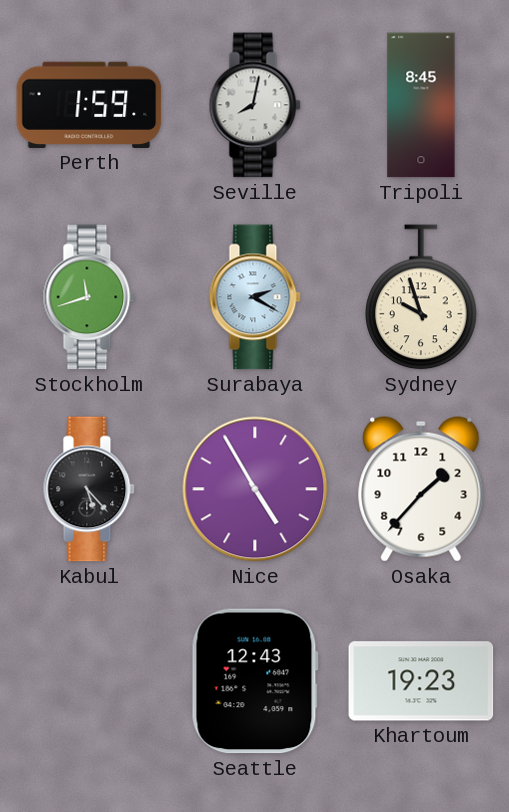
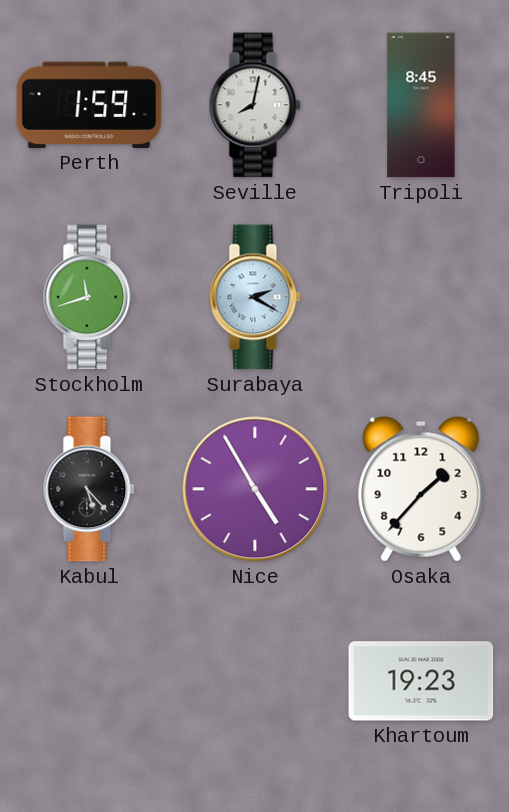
Sydney: 9:57 -> none
Seattle: 12:43 -> none
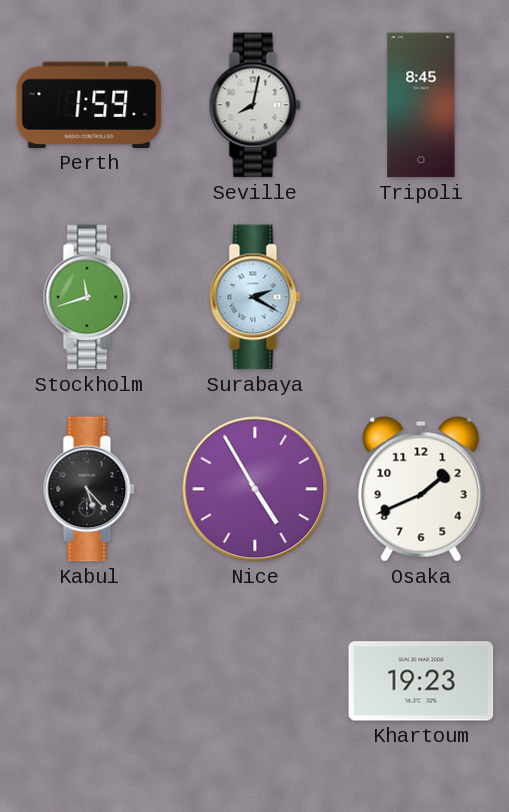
Osaka: 1:37 -> 1:41
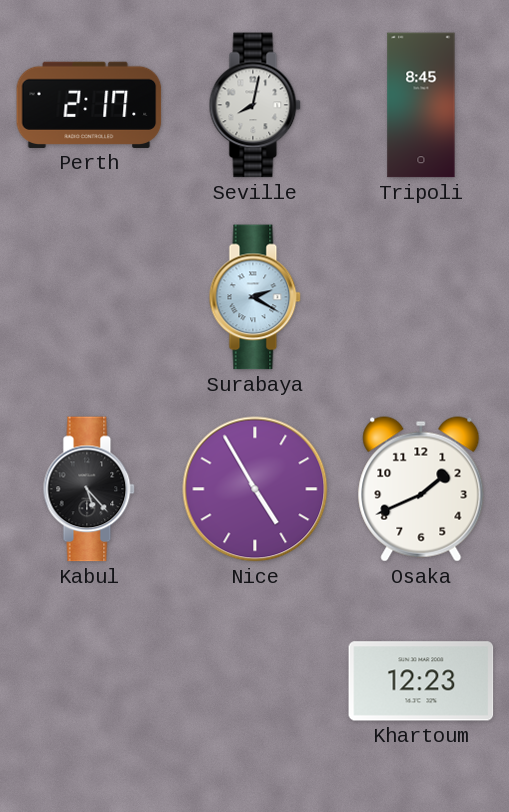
Perth: 1:59 -> 2:17
Stockholm: 11:42 -> none
Khartoum: 19:23 -> 12:23
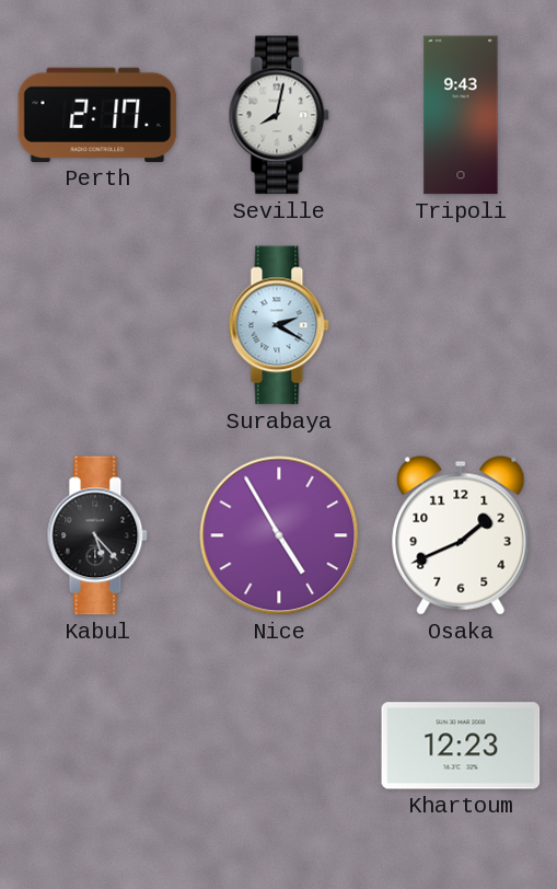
Tripoli: 8:45 -> 9:43
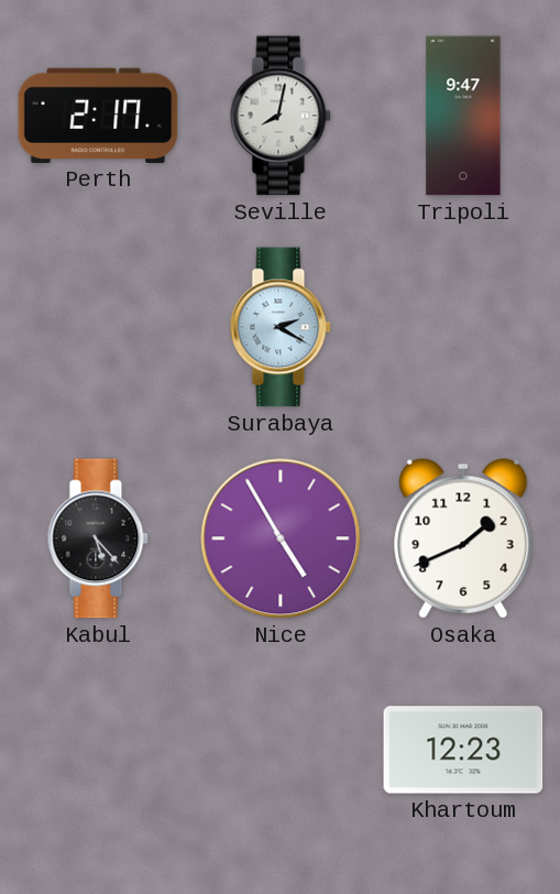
Tripoli: 9:43 -> 9:47
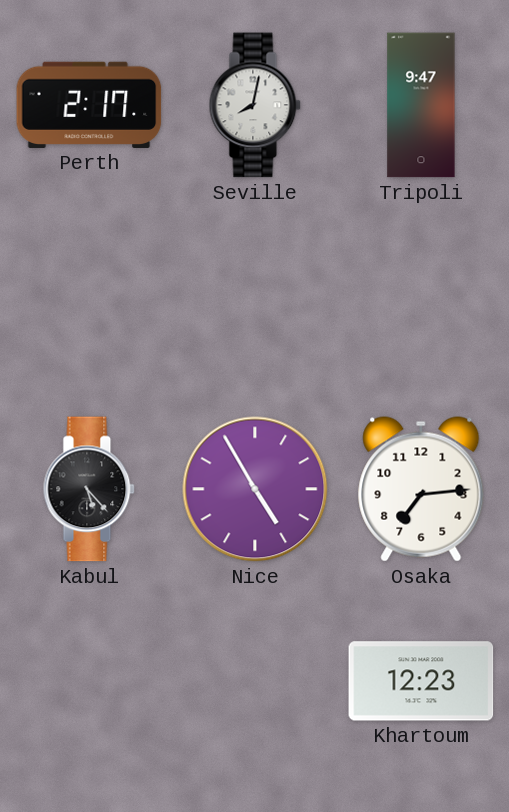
Surabaya: 2:20 -> none
Osaka: 1:41 -> 7:14
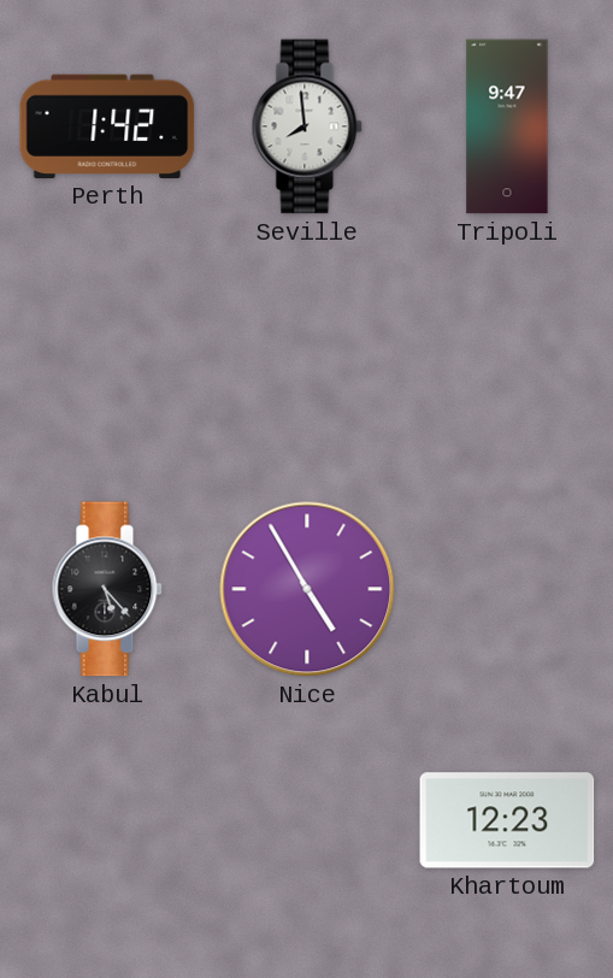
Perth: 2:17 -> 1:42
Seville: 8:02 -> 7:59
Osaka: 7:14 -> none
